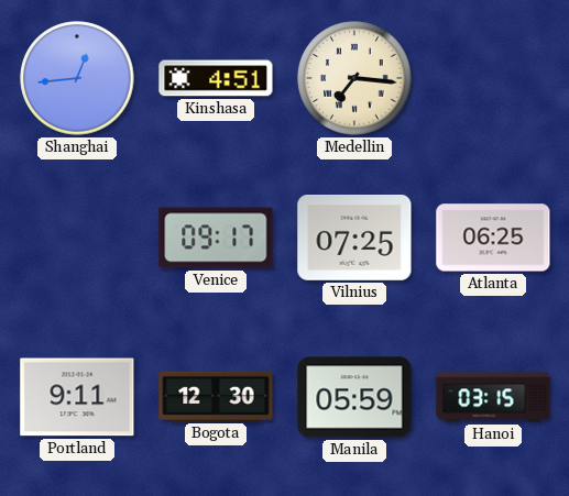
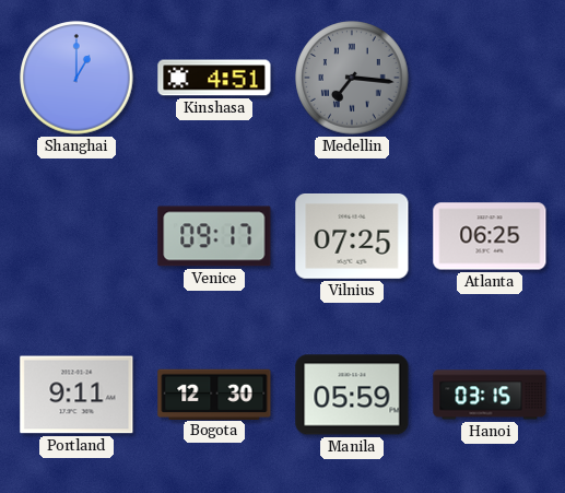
Shanghai: 12:44 -> 1:00
Medellin dial: cream -> grey
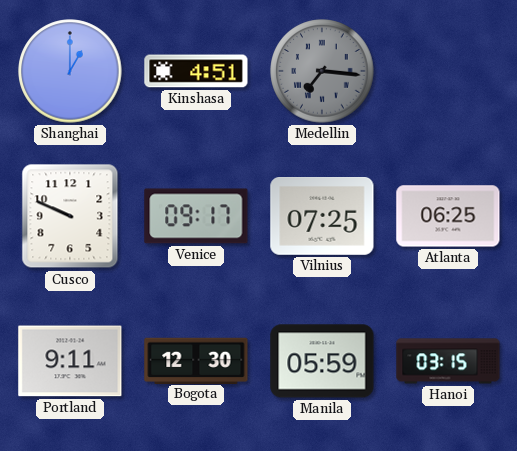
Cusco: none -> 9:49
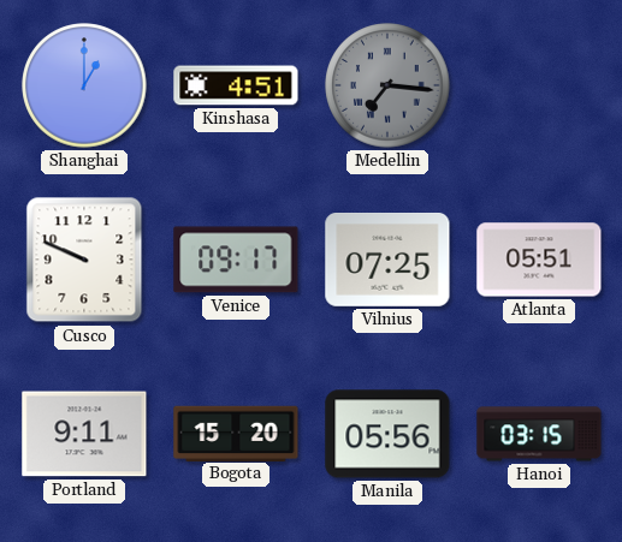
Atlanta: 06:25 -> 05:51
Bogota: 12:30 -> 15:20
Manila: 05:59 -> 05:56
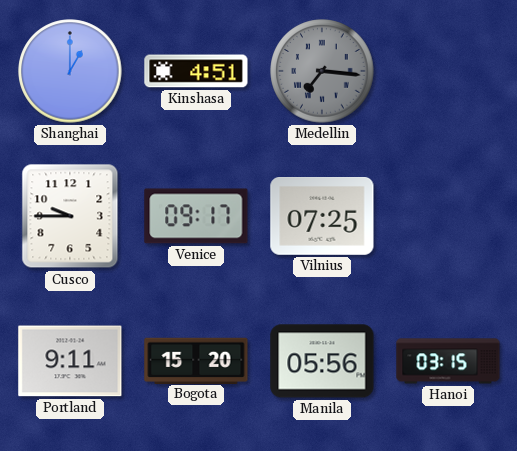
Cusco: 9:49 -> 9:45
Atlanta: 05:51 -> none
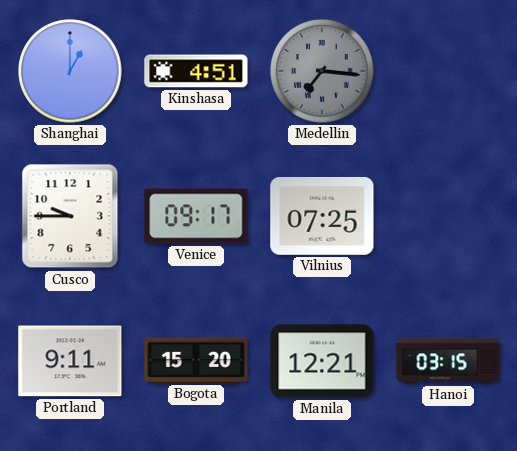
Manila: 05:56 -> 12:21
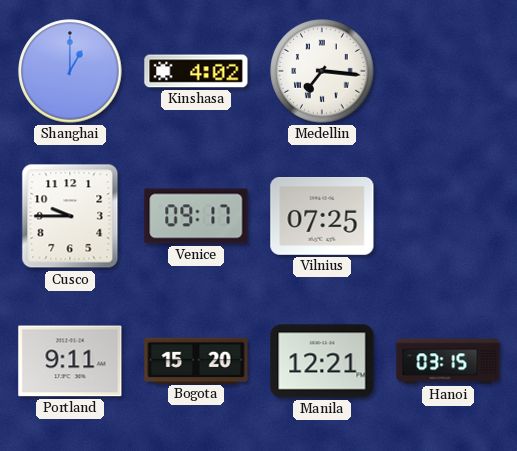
Kinshasa: 4:51 -> 4:02
Medellin dial: grey -> white
